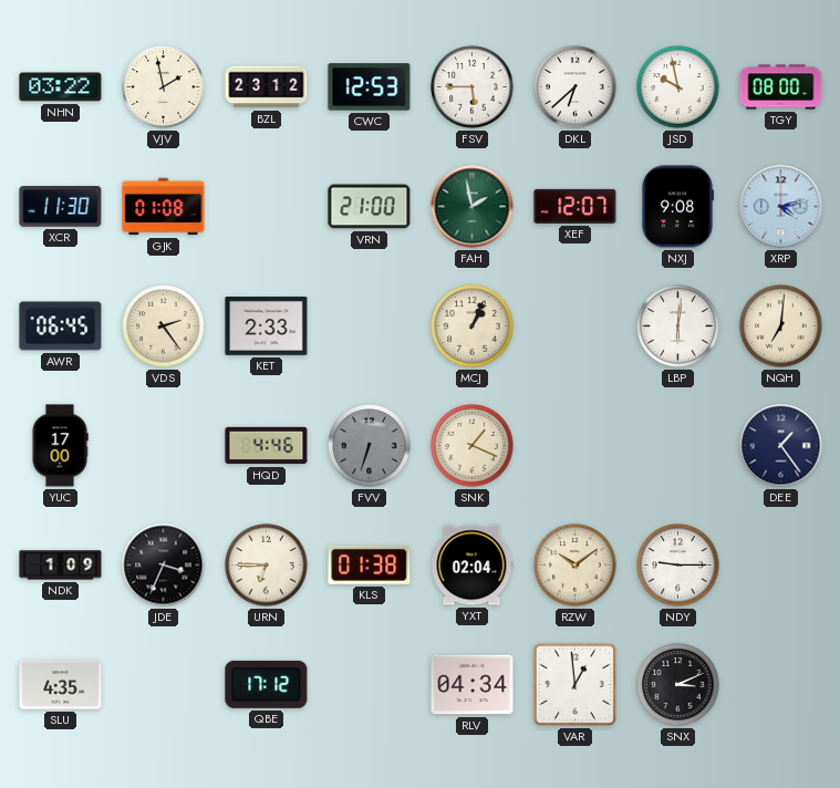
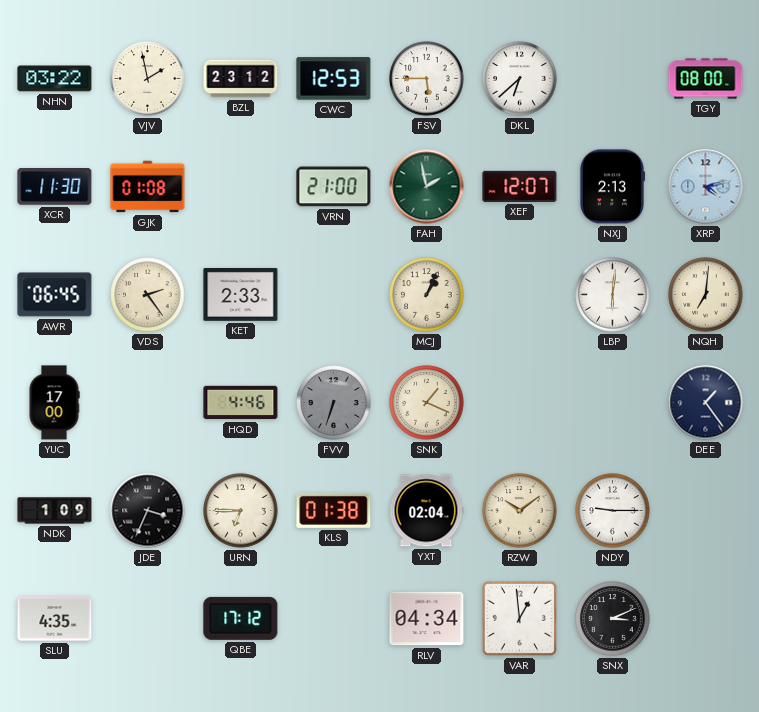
JSD: 9:58 -> none
NXJ: 9:08 -> 2:13
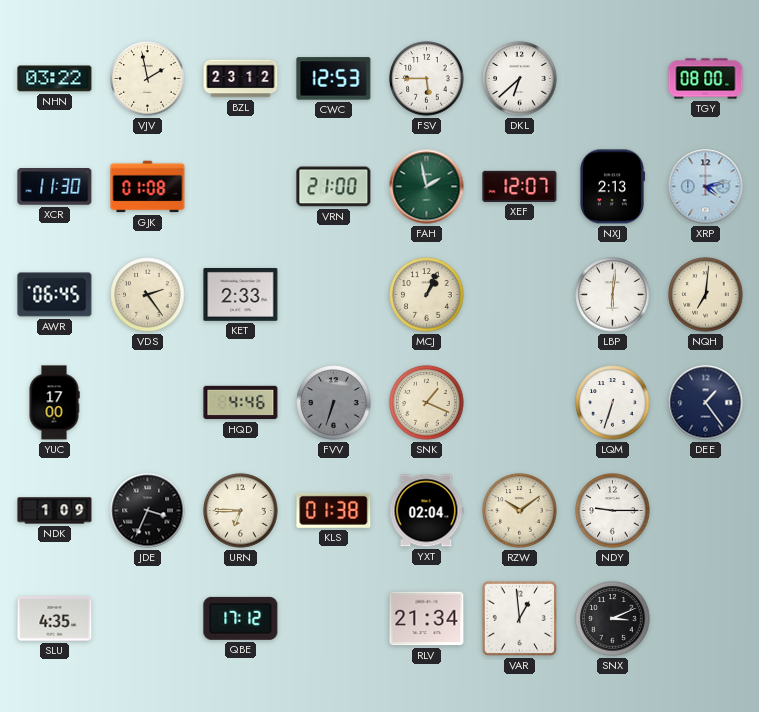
LQM: none -> 6:33
RLV: 04:34 -> 21:34
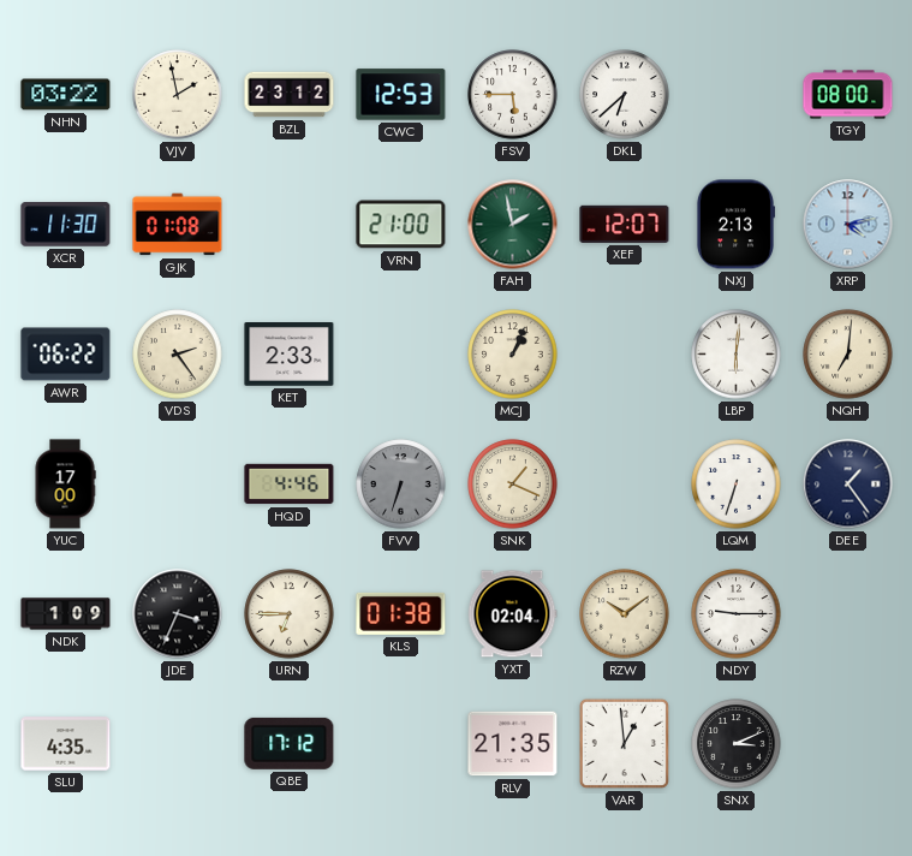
AWR: 06:45 -> 06:22
RLV: 21:34 -> 21:35
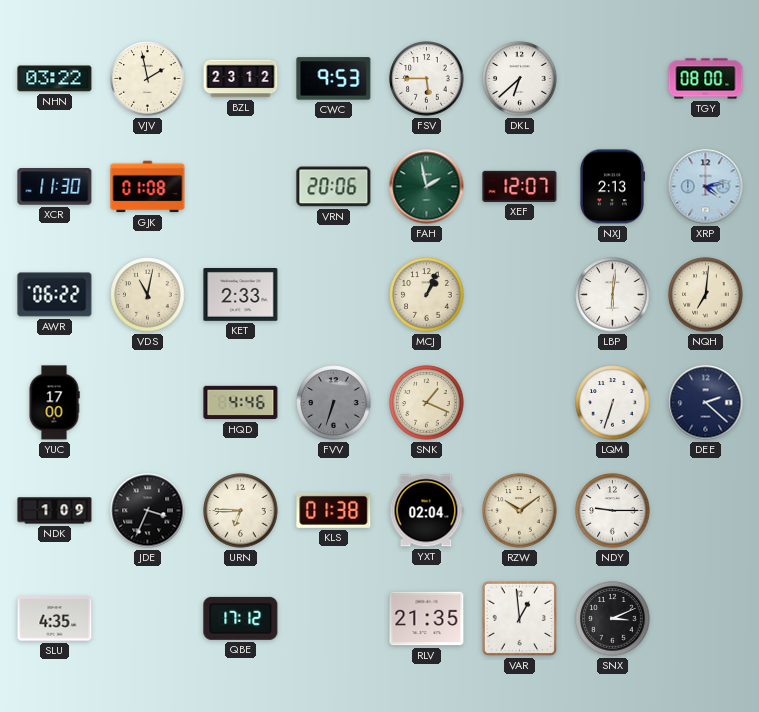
CWC: 12:53 -> 9:53
VRN: 21:00 -> 20:06
VDS: 2:24 -> 11:02
DEE: 1:24 -> 2:22
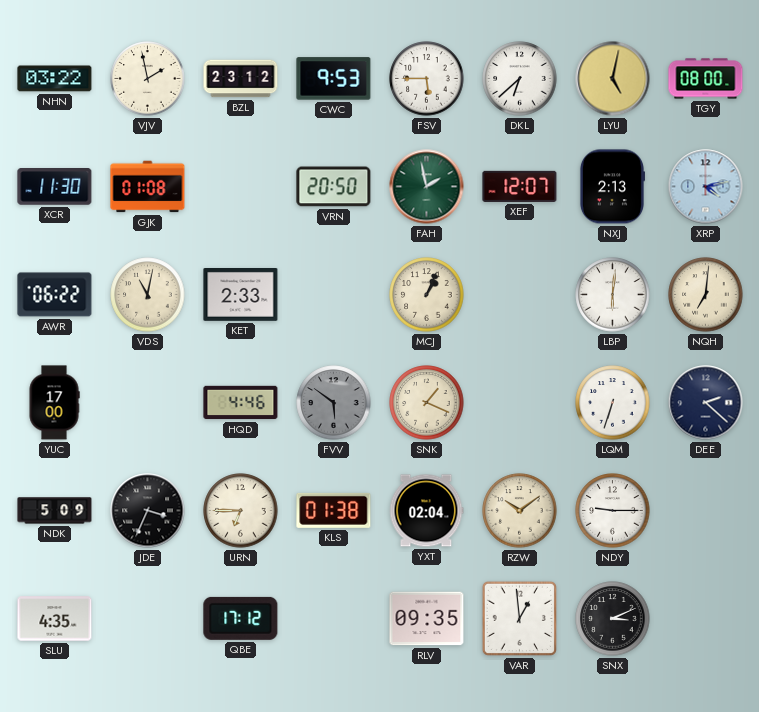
LYU: none -> 5:02
VRN: 20:06 -> 20:50
FVV: 6:33 -> 5:51
NDK: 1:09 -> 5:09
RLV: 21:35 -> 09:35
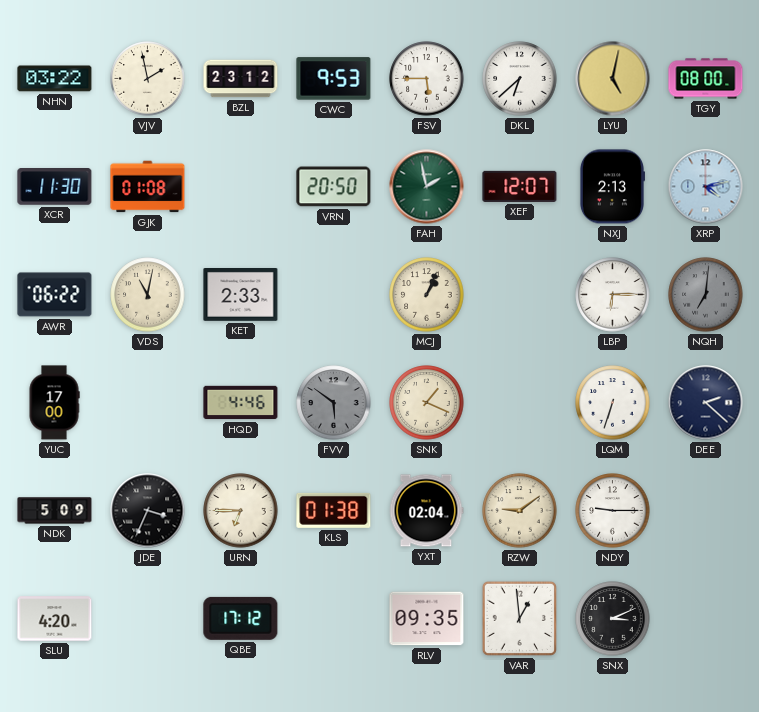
LBP: 6:01 -> 6:15
NQH dial: cream -> grey
RZW: 10:09 -> 9:09
SLU: 4:35 -> 4:20
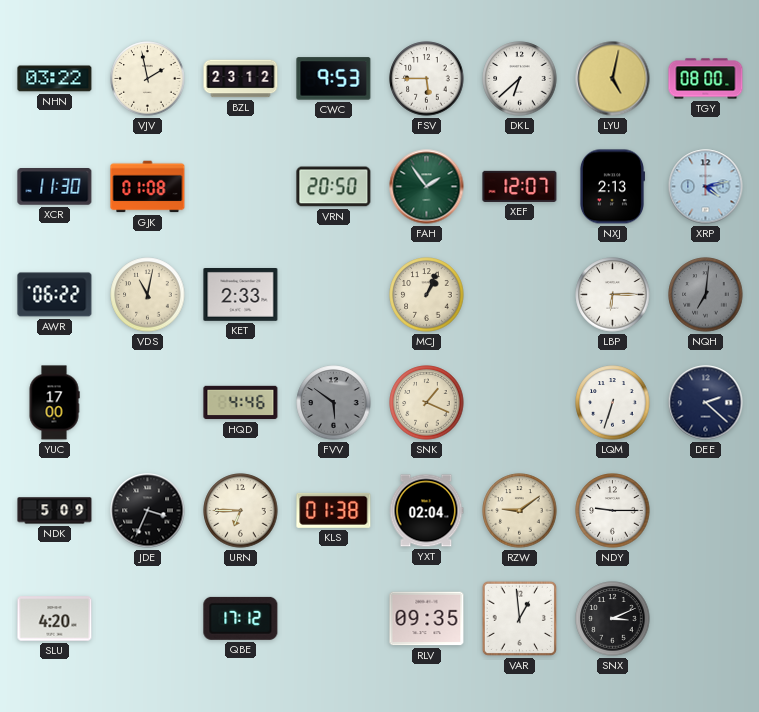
FAH: 1:58 -> 1:54
